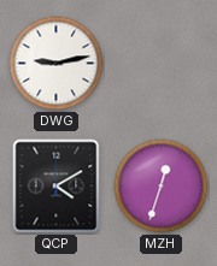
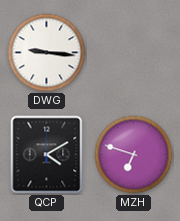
DWG: 9:13 -> 9:16
MZH: 12:33 -> 6:48
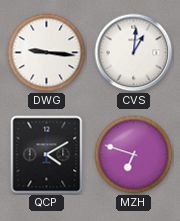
CVS: none -> 1:01
